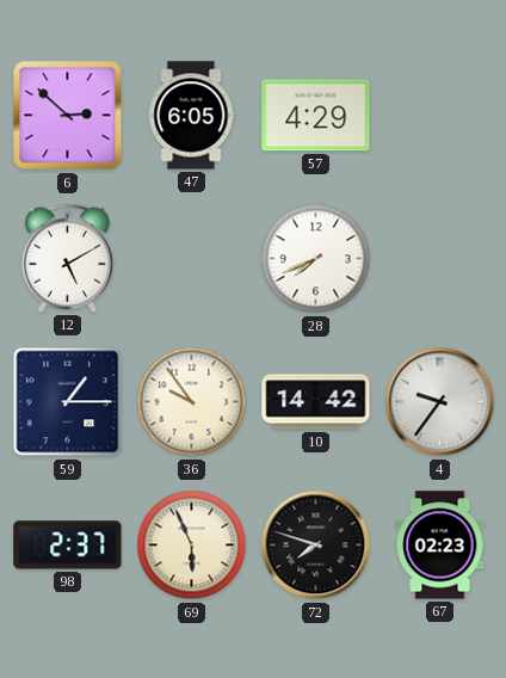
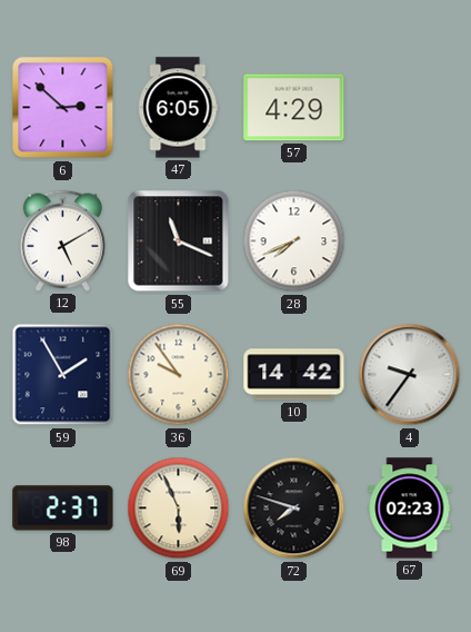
55: none -> 11:19
59: 1:15 -> 1:55
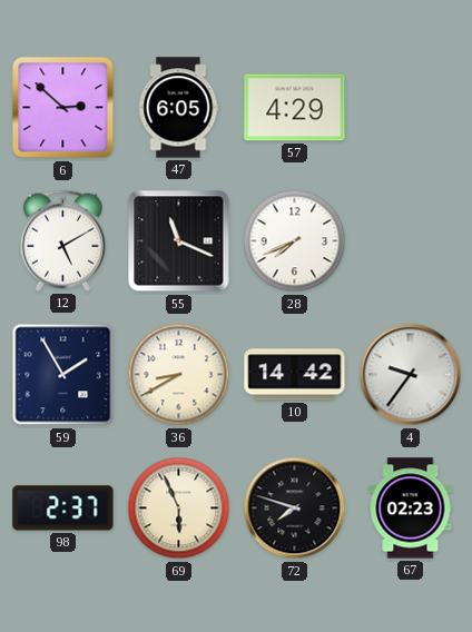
36: 9:54 -> 8:40
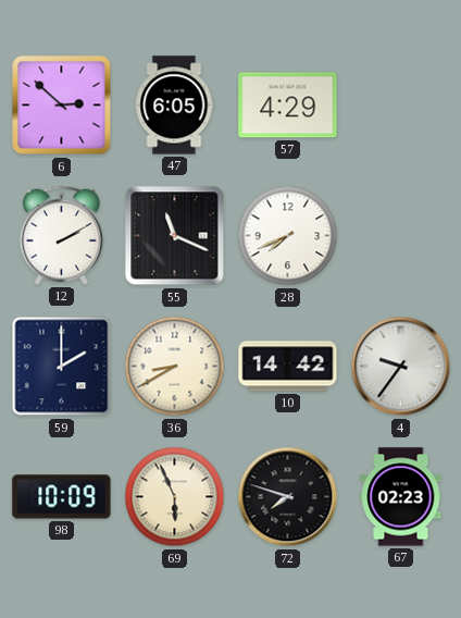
12: 5:10 -> 2:10
59: 1:55 -> 2:00
98: 2:37 -> 10:09
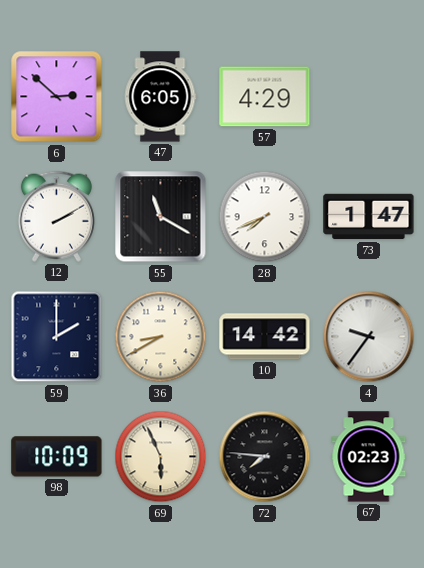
55: 11:19 -> 11:20
73: none -> 1:47
72: 7:48 -> 7:46
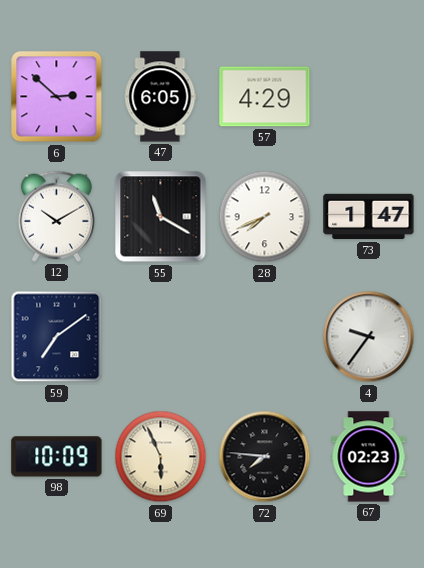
12: 2:10 -> 10:10
59: 2:00 -> 7:09
36: 8:40 -> none
10: 14:42 -> none
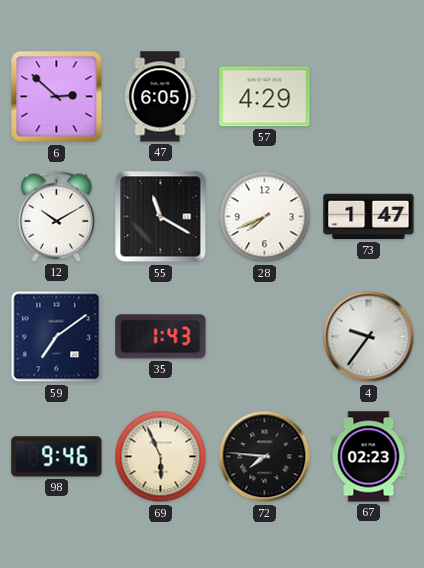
35: none -> 1:43
98: 10:09 -> 9:46
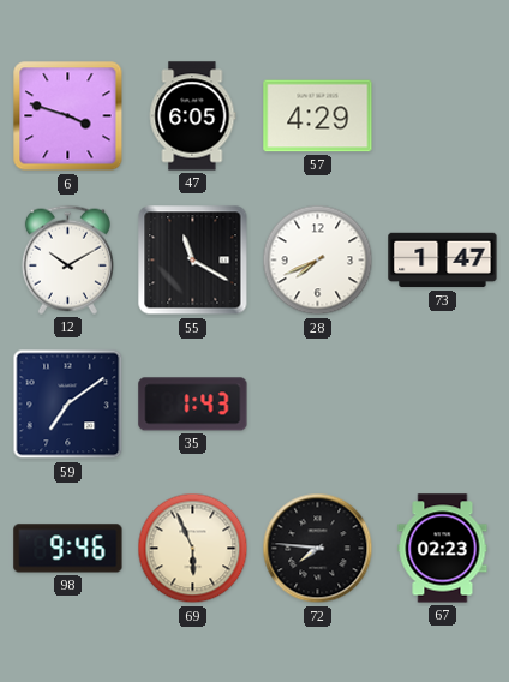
6: 2:52 -> 3:48
4: 9:36 -> none
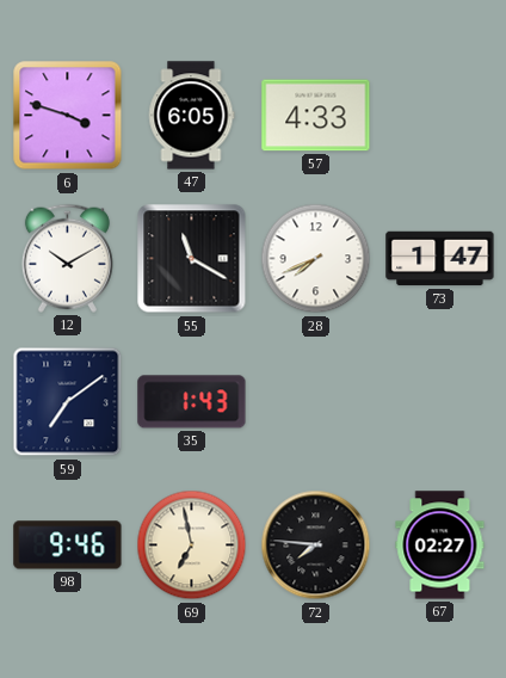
57: 4:29 -> 4:33
69: 5:56 -> 6:58
67: 02:23 -> 02:27
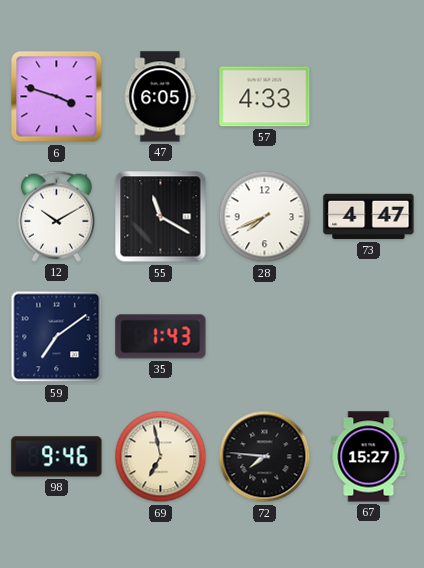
73: 1:47 -> 4:47
67: 02:27 -> 15:27
